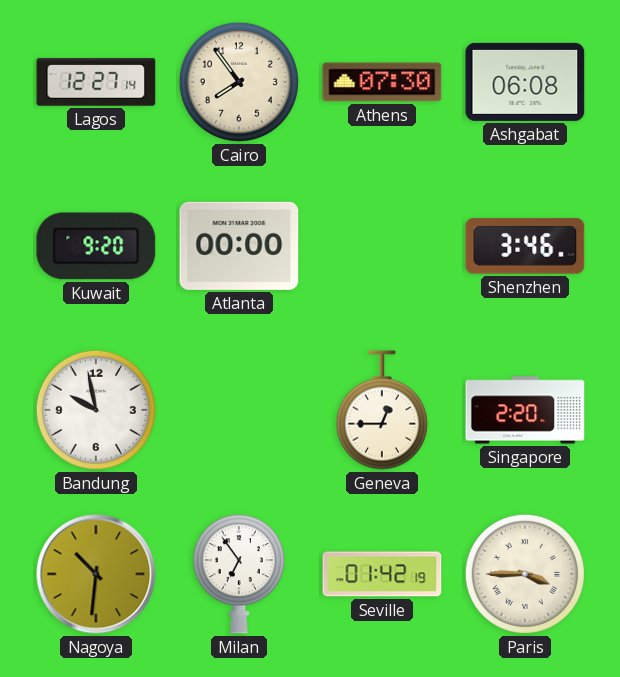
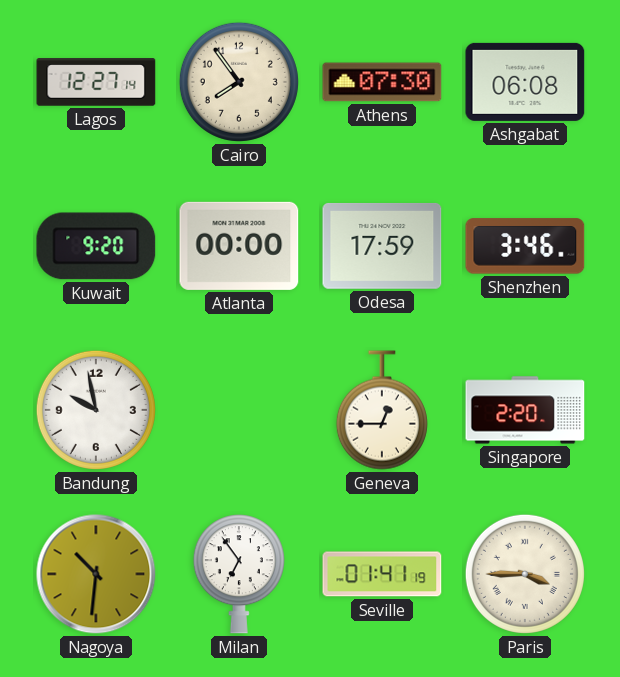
Odesa: none -> 17:59
Seville: 01:42 -> 01:41
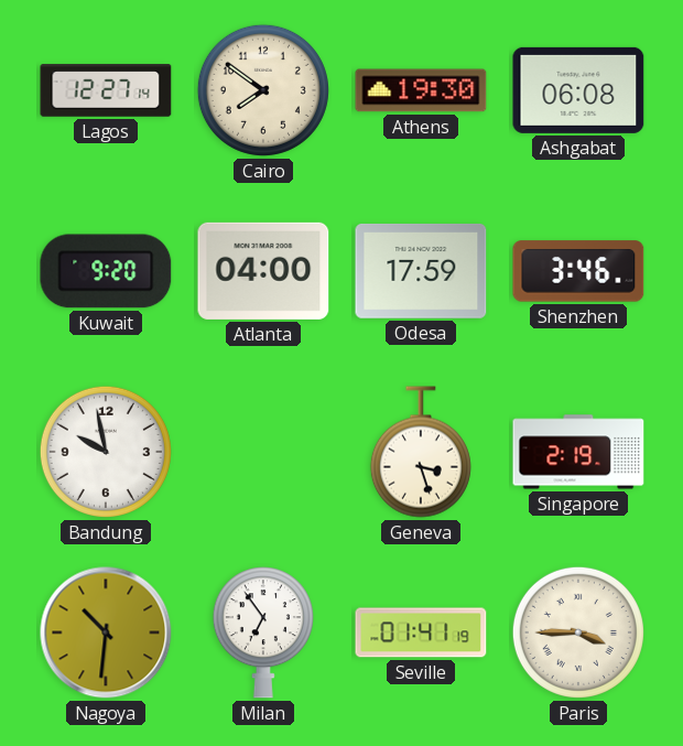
Cairo: 7:54 -> 7:51
Athens: 07:30 -> 19:30
Atlanta: 00:00 -> 04:00
Geneva: 12:45 -> 3:27
Singapore: 2:20 -> 2:19
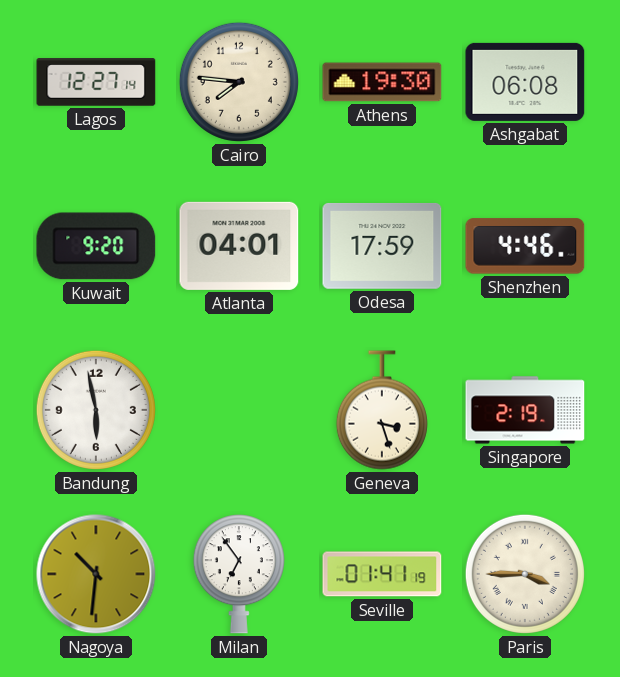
Cairo: 7:51 -> 7:46
Atlanta: 04:00 -> 04:01
Shenzhen: 3:46 -> 4:46
Bandung: 9:58 -> 5:58
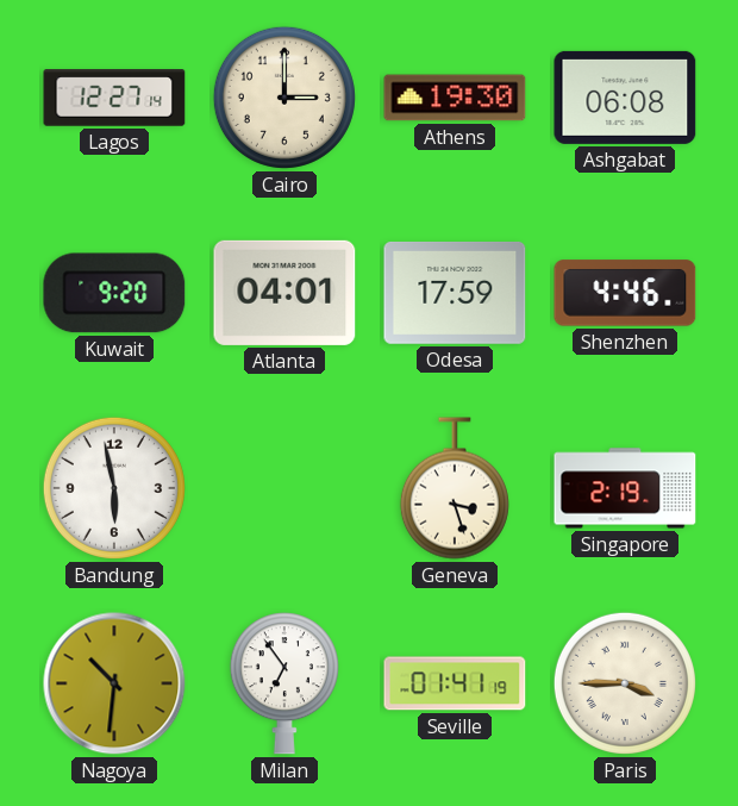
Cairo: 7:46 -> 3:00
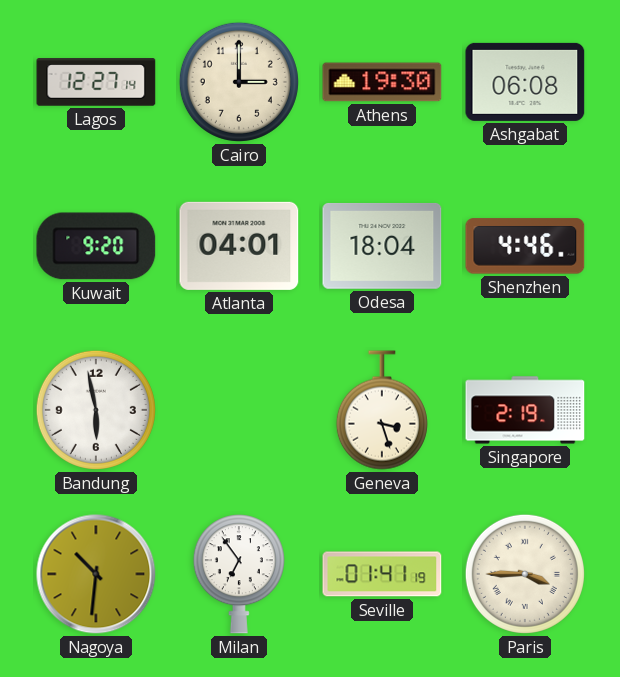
Odesa: 17:59 -> 18:04
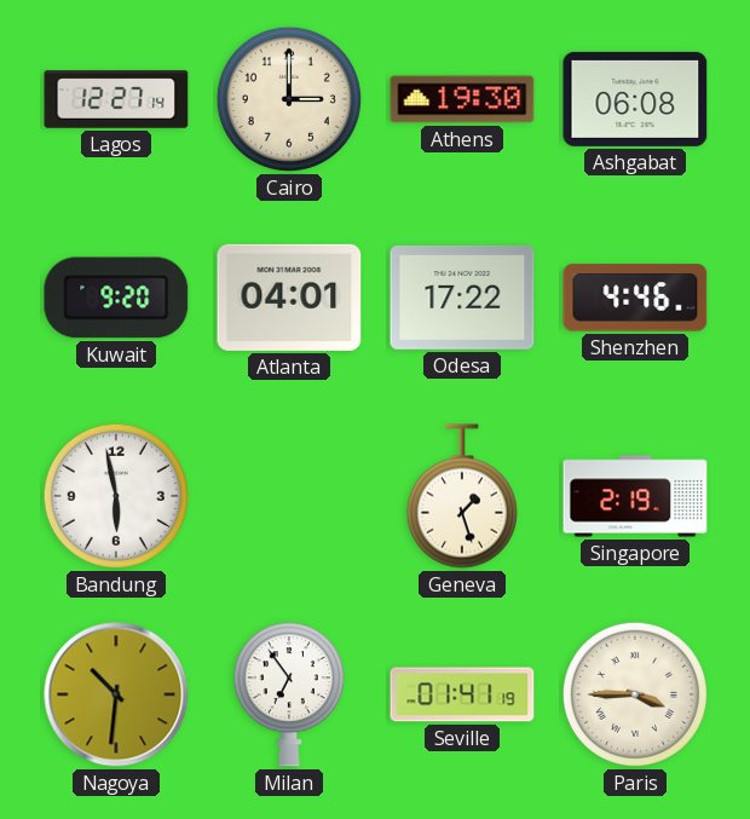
Odesa: 18:04 -> 17:22
Geneva: 3:27 -> 1:27
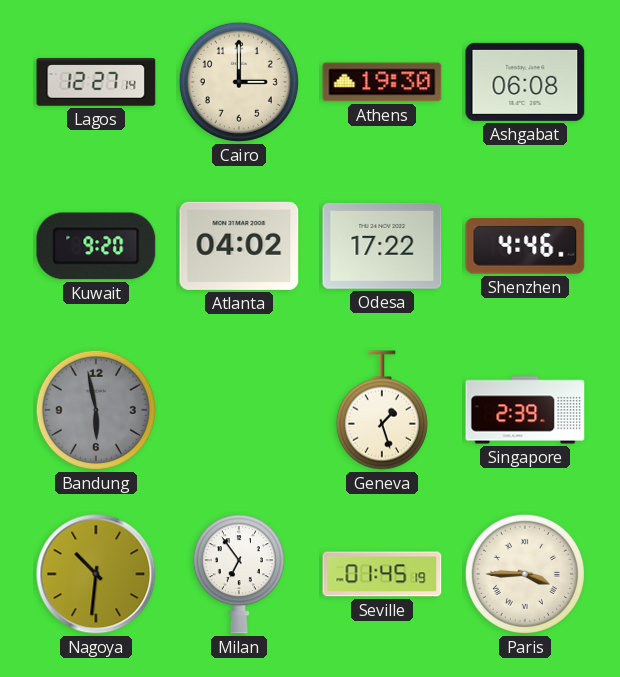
Atlanta: 04:01 -> 04:02
Bandung dial: white -> grey
Singapore: 2:19 -> 2:39
Seville: 01:41 -> 01:45
